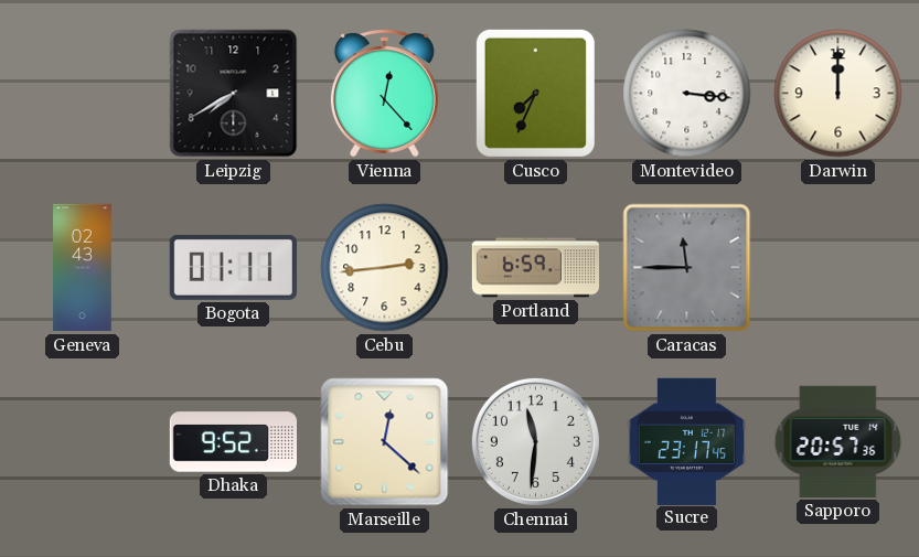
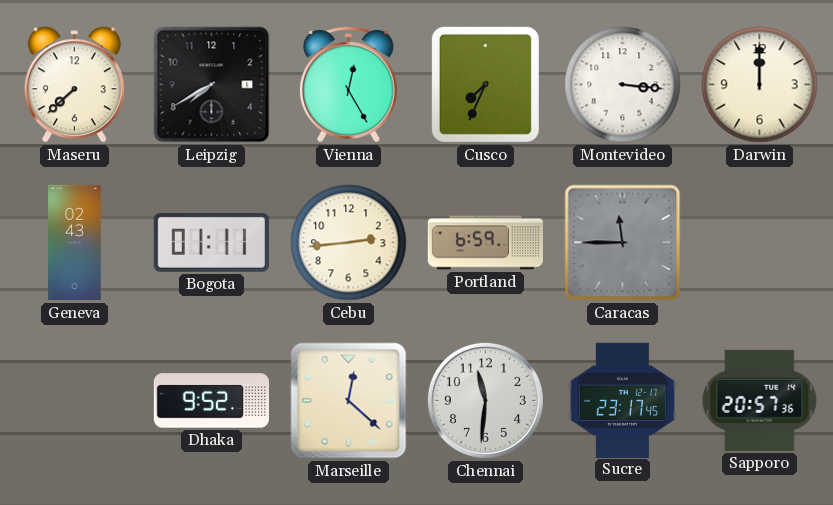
Maseru: none -> 7:38
Vienna: 12:23 -> 12:25
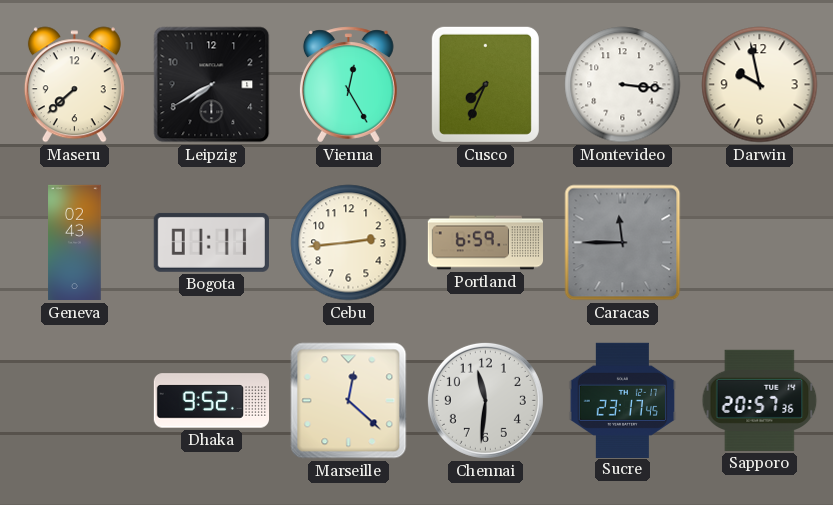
Darwin: 12:00 -> 9:58
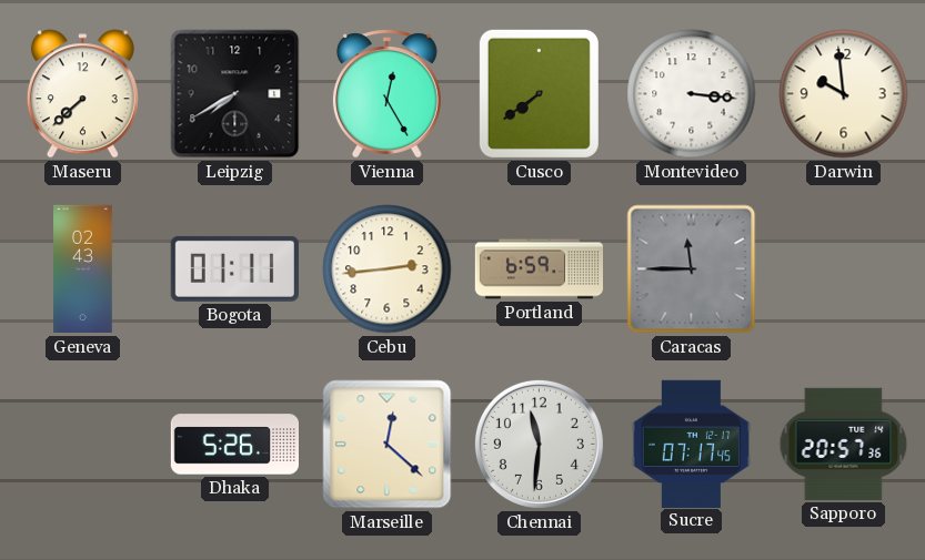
Cusco: 7:34 -> 7:39
Darwin: 9:58 -> 9:59
Dhaka: 9:52 -> 5:26
Sucre: 23:17 -> 07:17
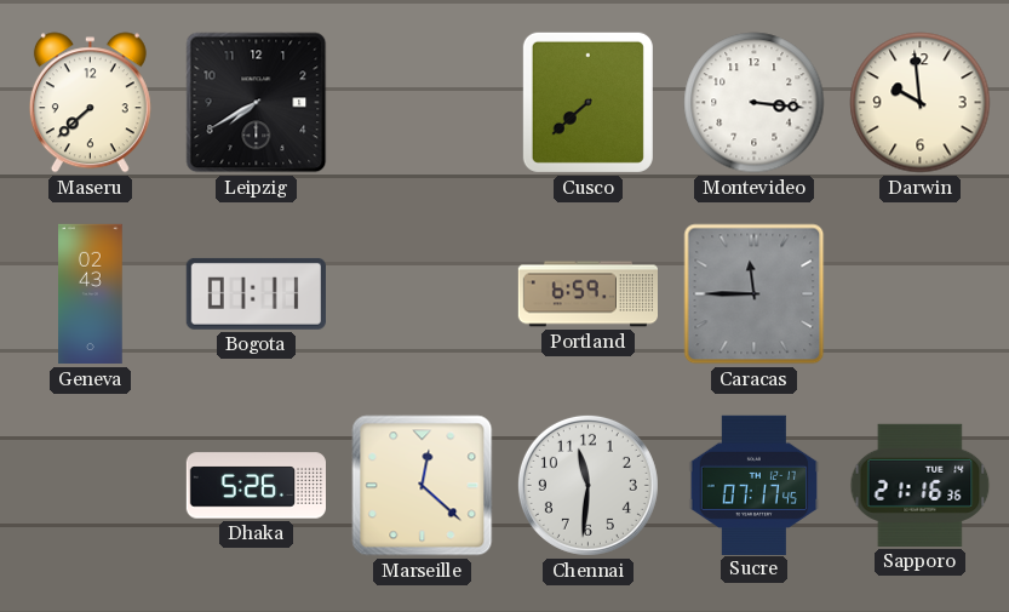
Vienna: 12:25 -> none
Cusco: 7:39 -> 7:38
Cebu: 2:44 -> none
Sapporo: 20:57 -> 21:16
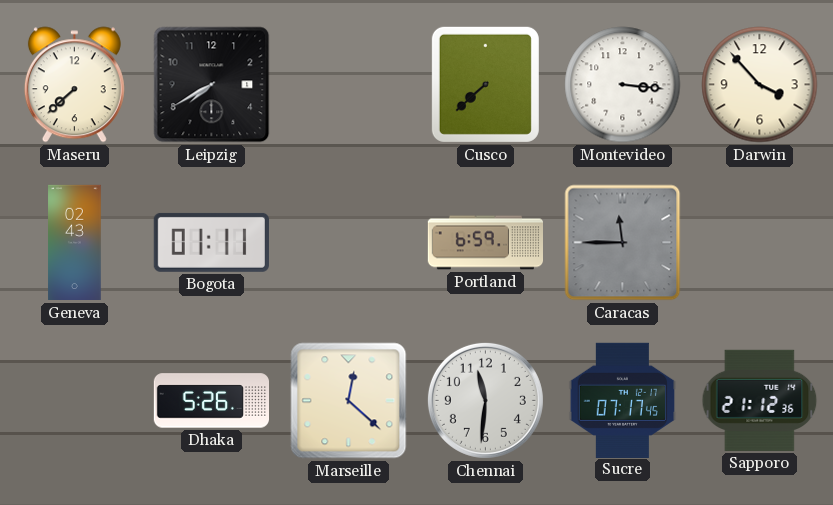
Darwin: 9:59 -> 3:53
Sapporo: 21:16 -> 21:12
